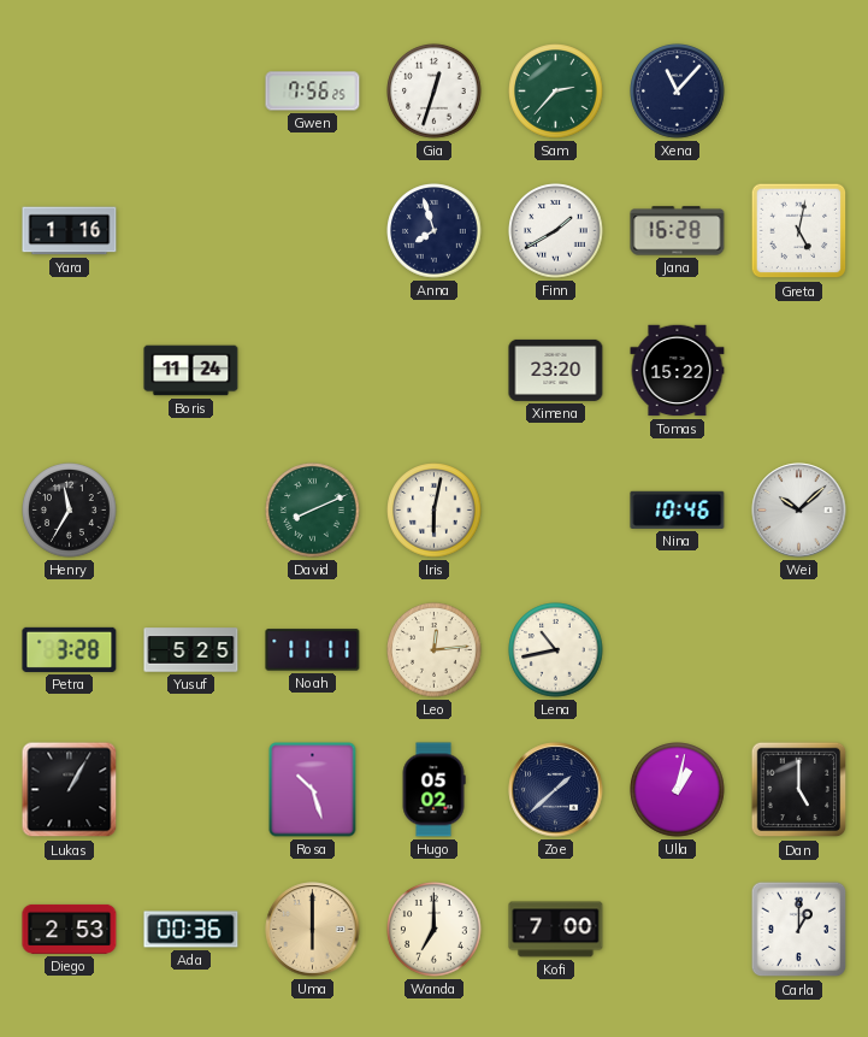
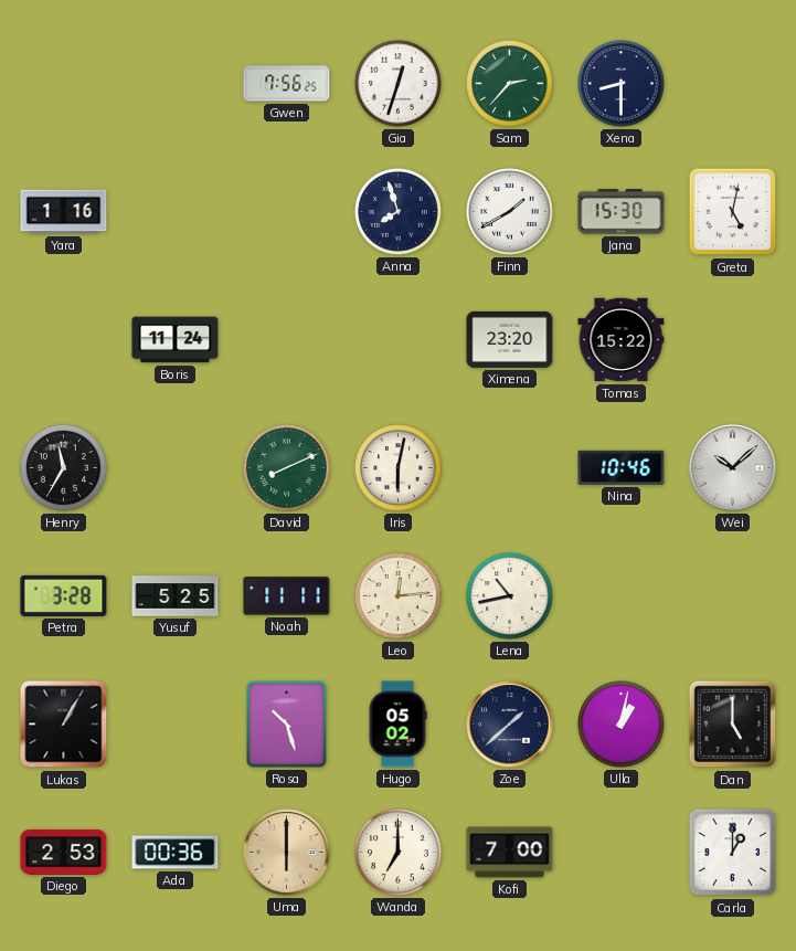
Xena: 11:07 -> 8:30
Jana: 16:28 -> 15:30
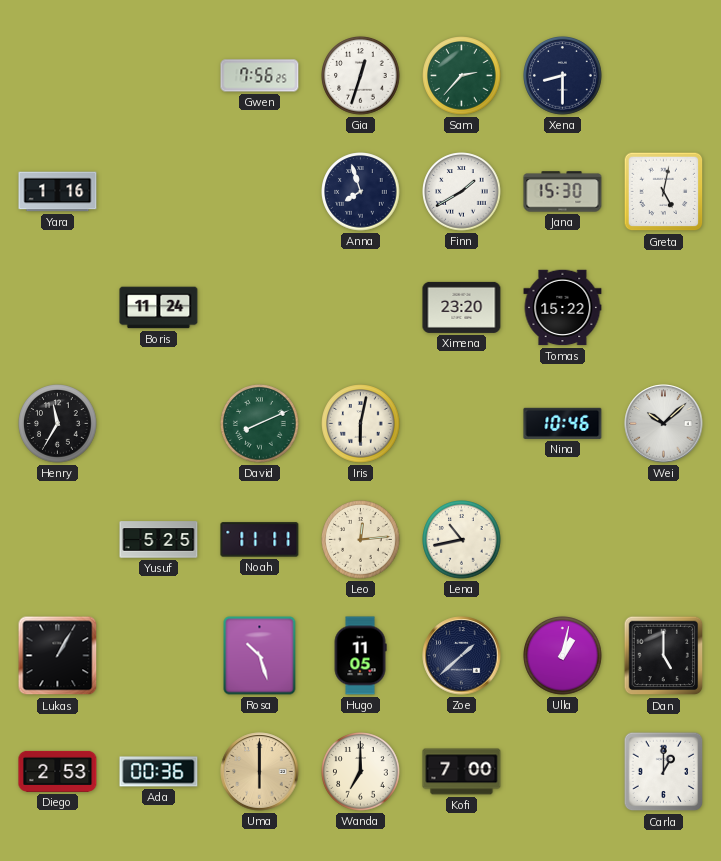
Petra: 3:28 -> none
Hugo: 05:02 -> 11:05
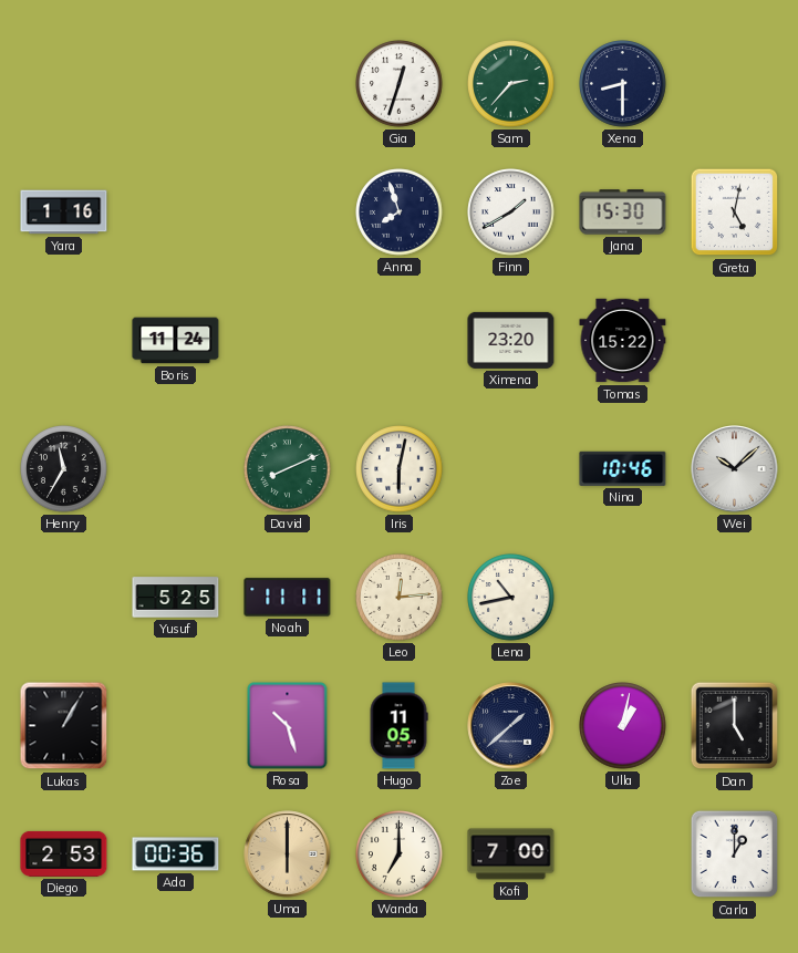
Gwen: 7:56 -> none
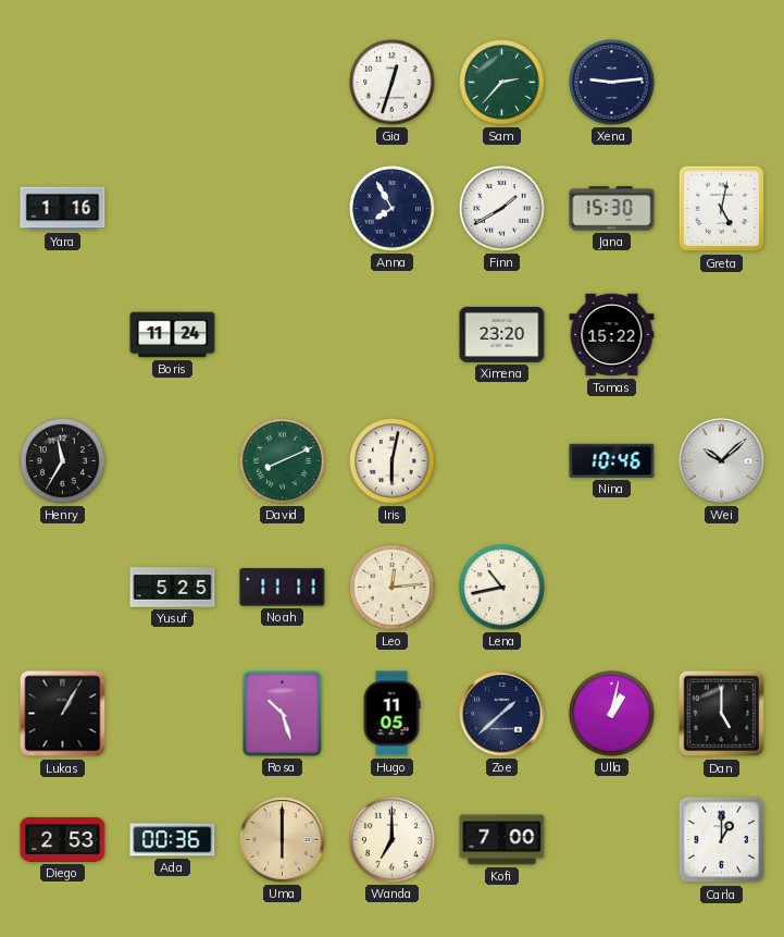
Xena: 8:30 -> 9:14
Anna: 7:57 -> 7:55
